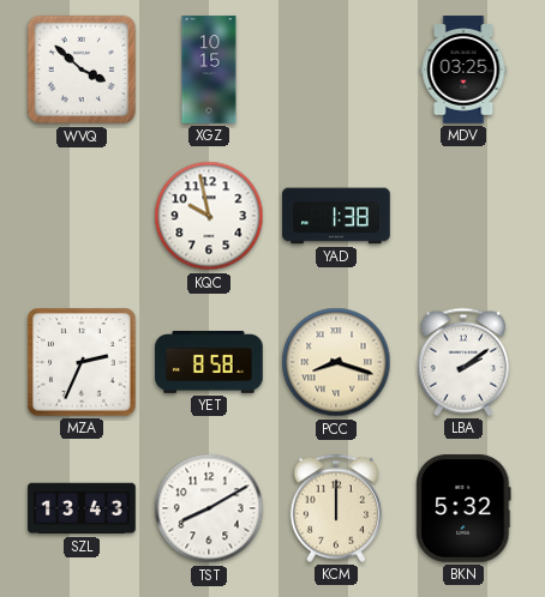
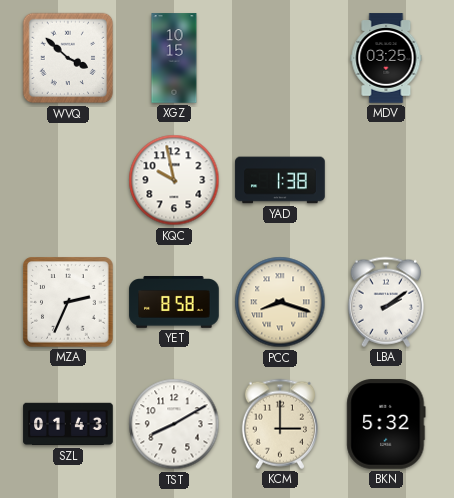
SZL: 13:43 -> 01:43
KCM: 12:00 -> 3:00
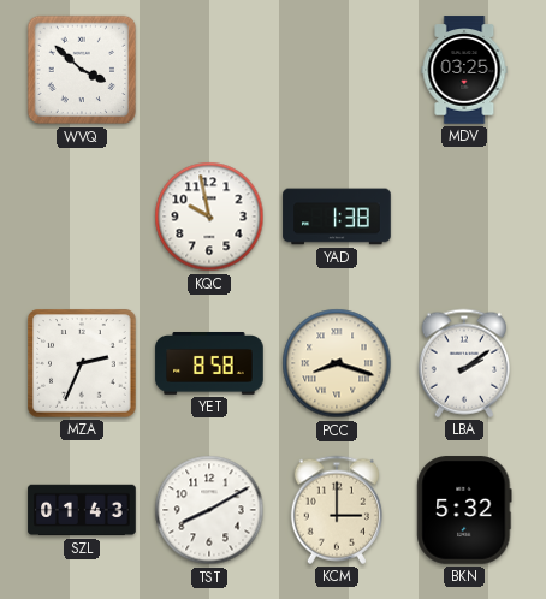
XGZ: 10:15 -> none
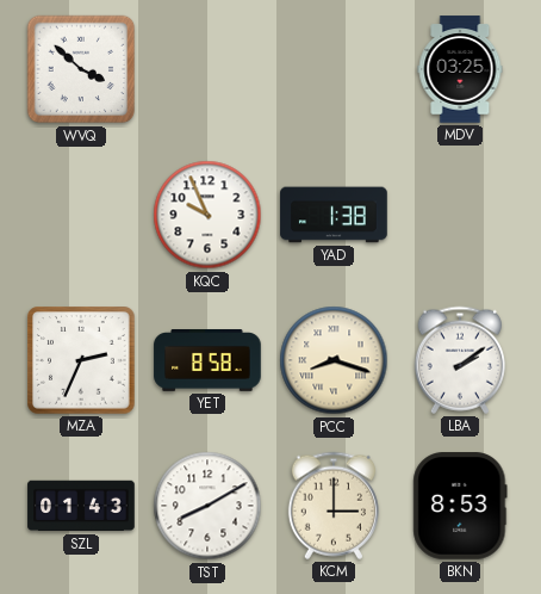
KQC: 9:58 -> 9:56
BKN: 5:32 -> 8:53
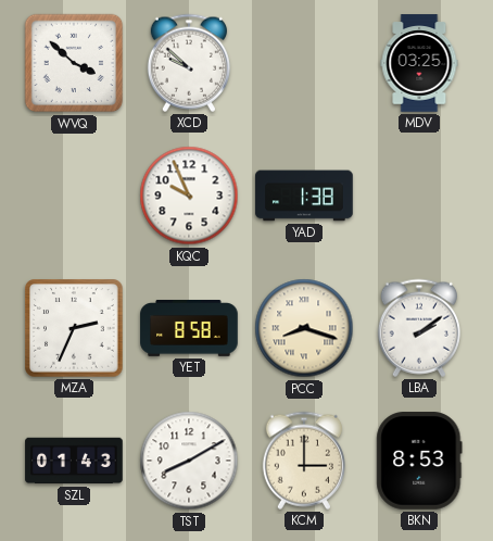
XCD: none -> 9:52
